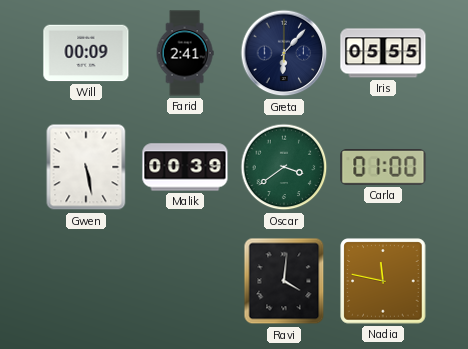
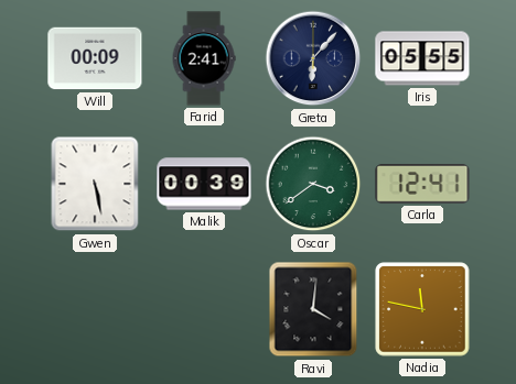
Carla: 01:00 -> 12:41
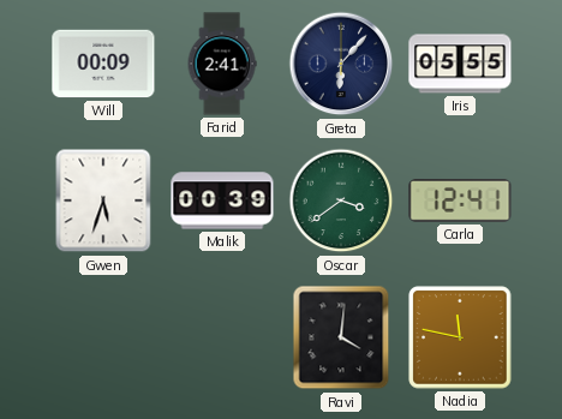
Gwen: 5:28 -> 5:33
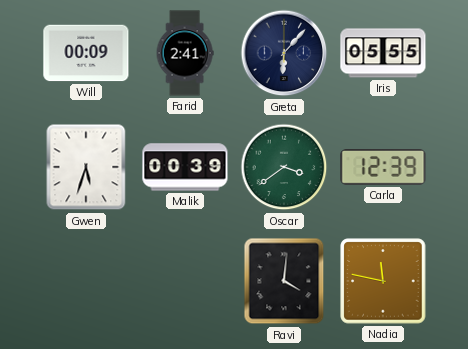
Carla: 12:41 -> 12:39
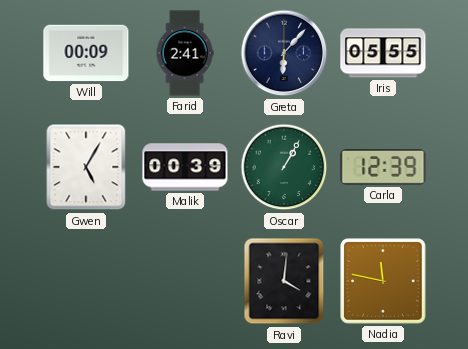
Gwen: 5:33 -> 5:05
Oscar: 3:39 -> 1:05
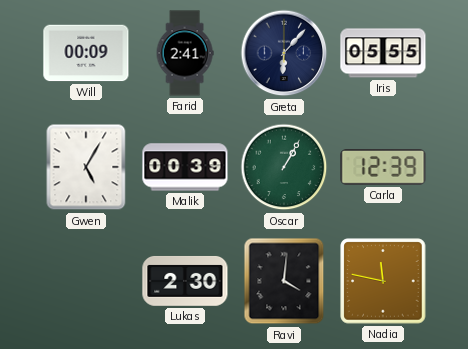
Lukas: none -> 2:30
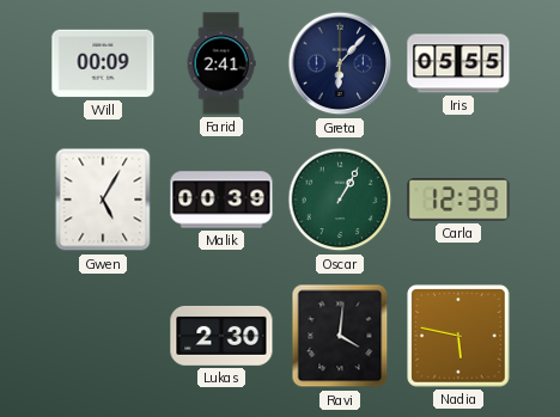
Nadia: 11:47 -> 5:47
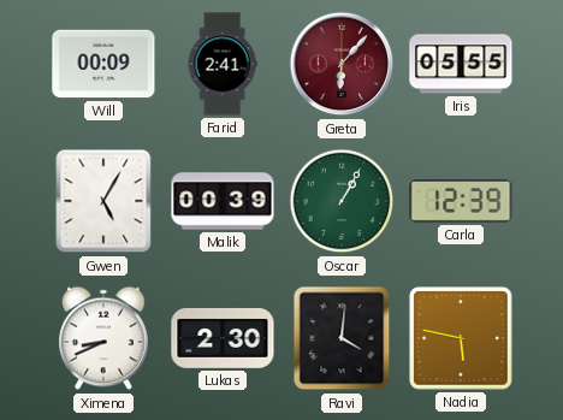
Greta dial: navy -> burgundy
Ximena: none -> 8:41
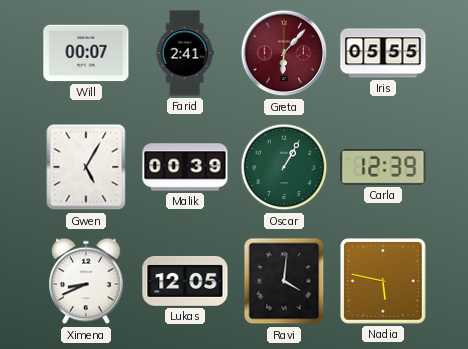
Will: 00:09 -> 00:07
Lukas: 2:30 -> 12:05
